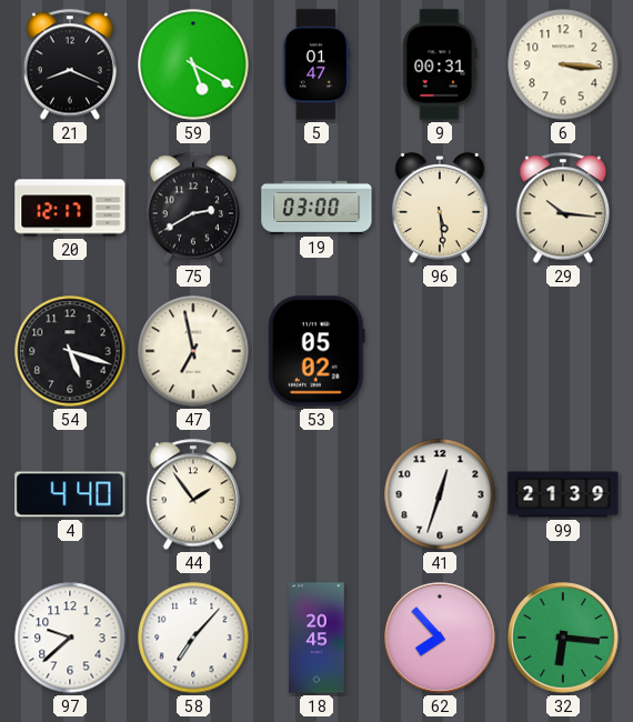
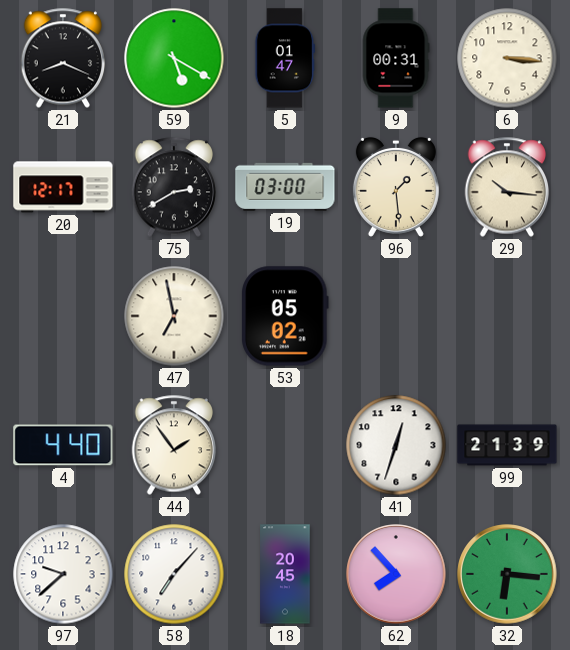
96: 5:29 -> 1:29
54: 5:18 -> none
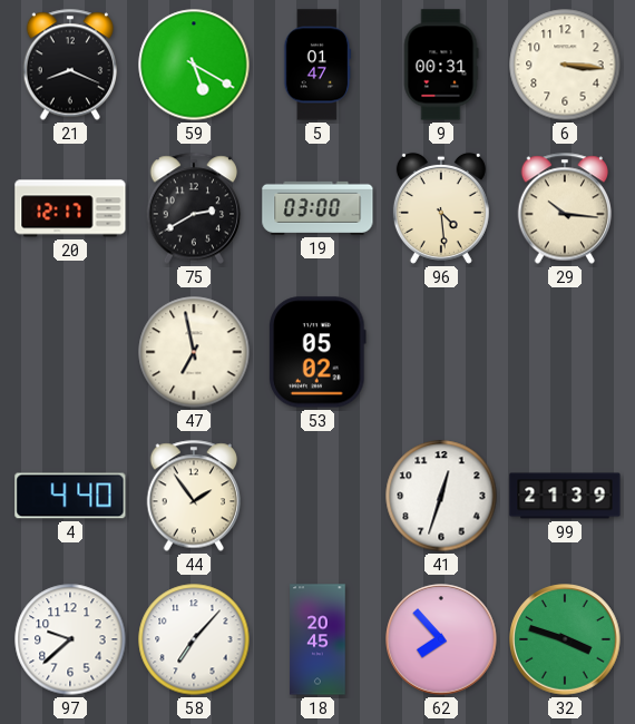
96: 1:29 -> 4:29
32: 6:16 -> 3:48
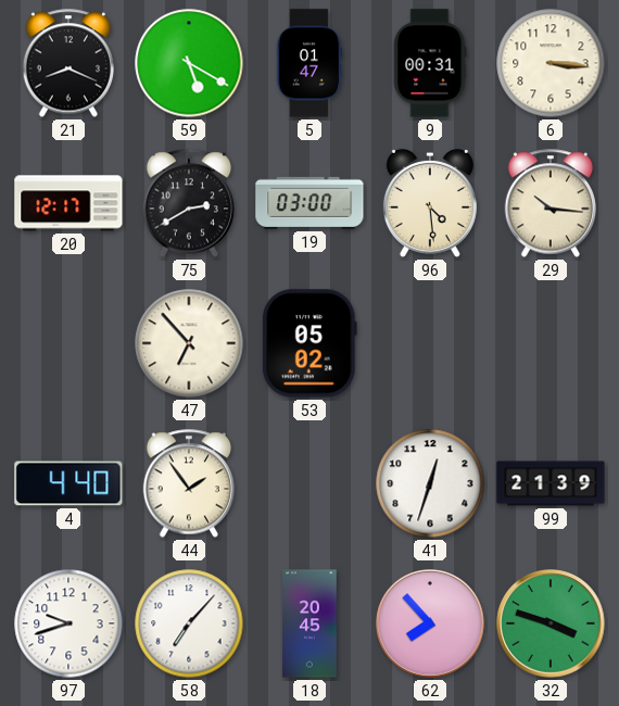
47: 6:58 -> 6:53
97: 9:38 -> 9:42
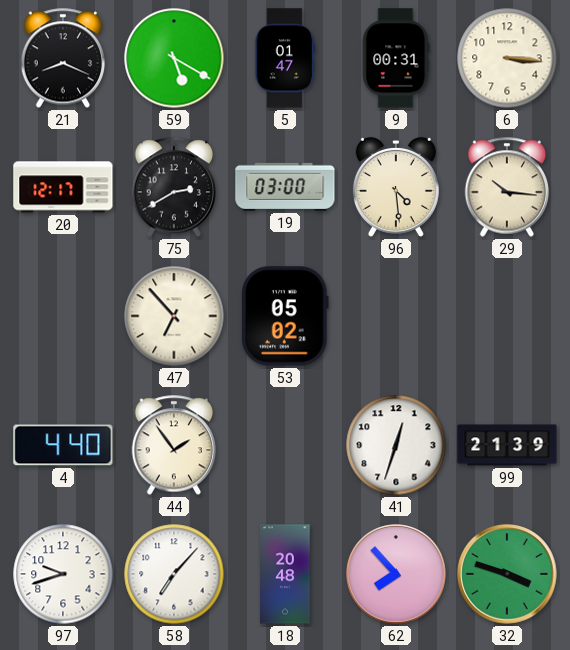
18: 20:45 -> 20:48
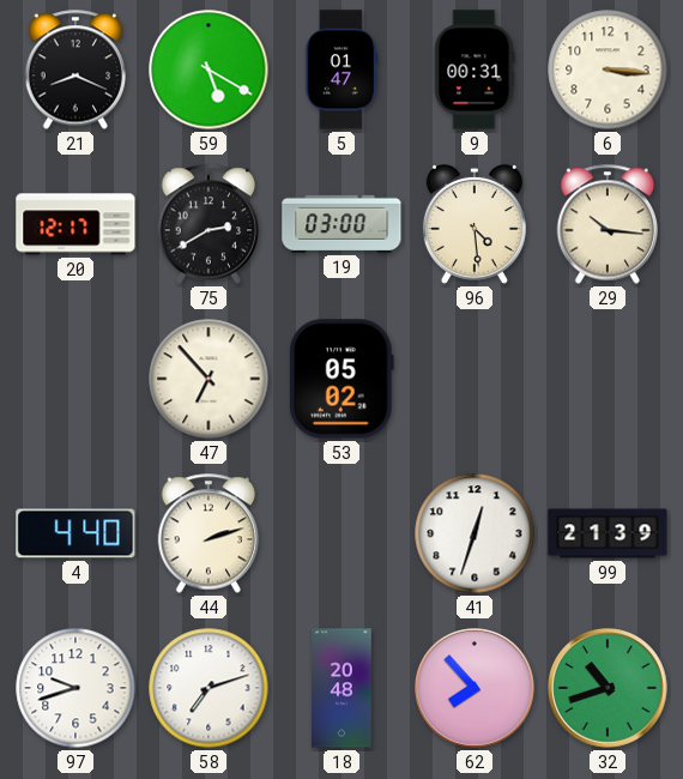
44: 1:54 -> 2:12
58: 7:07 -> 7:12
32: 3:48 -> 10:42
